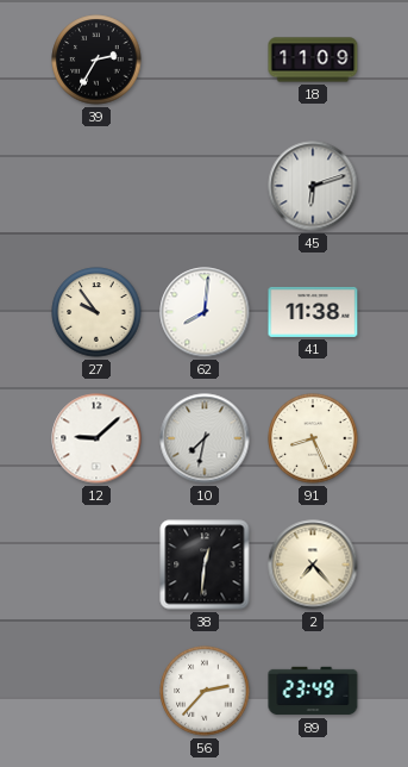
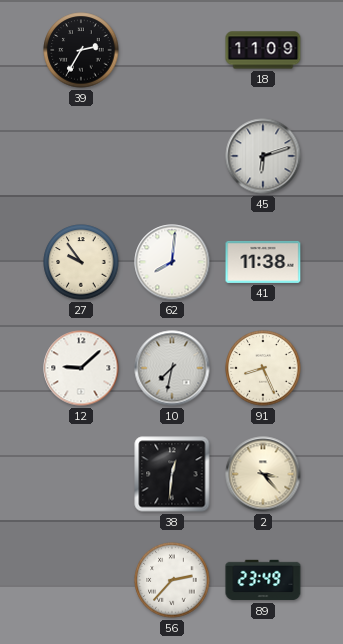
2: 7:23 -> 3:23
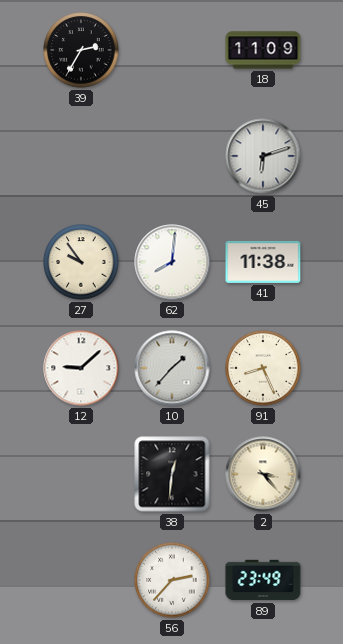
10: 7:32 -> 1:37
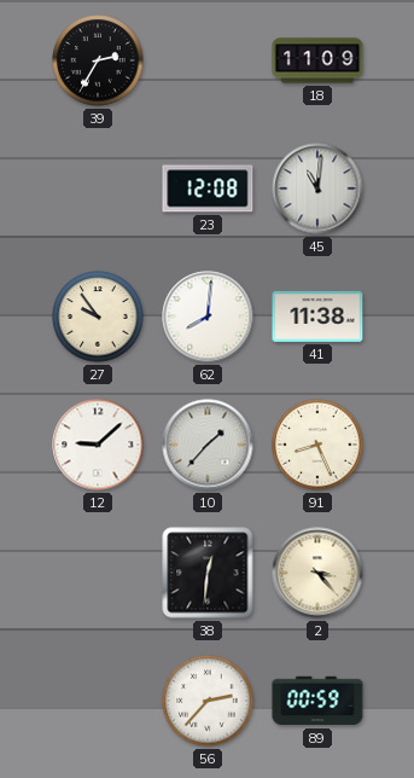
23: none -> 12:08
45: 6:12 -> 11:01
89: 23:49 -> 00:59
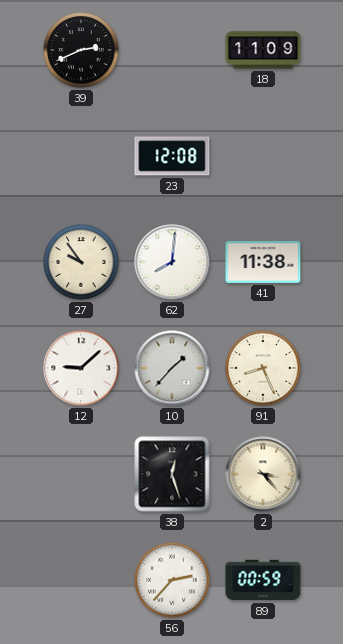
39: 2:35 -> 2:41
45: 11:01 -> none
38: 12:31 -> 12:27
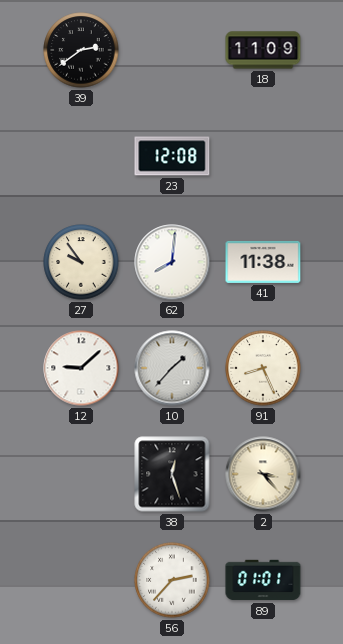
39: 2:41 -> 2:39
89: 00:59 -> 01:01
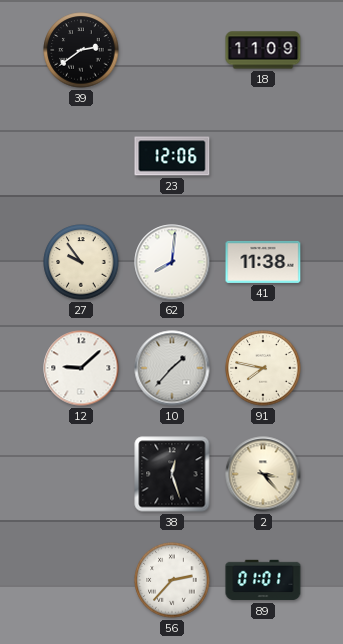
23: 12:08 -> 12:06
91: 8:26 -> 7:47
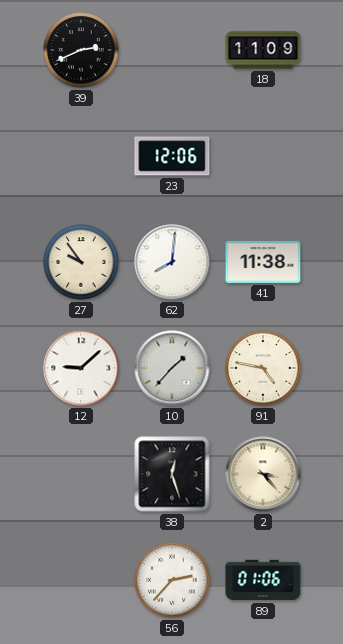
39: 2:39 -> 2:41
91: 7:47 -> 4:47
89: 01:01 -> 01:06
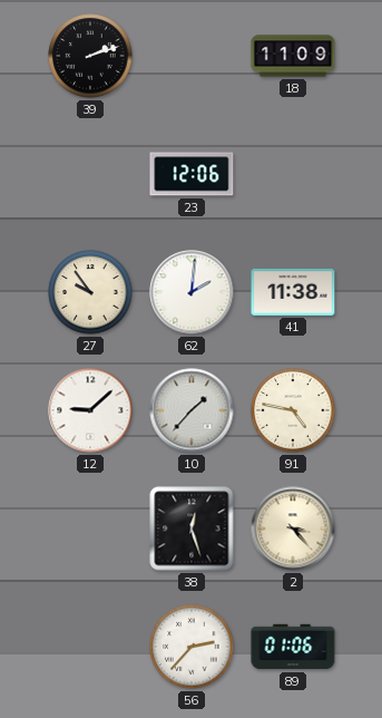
39: 2:41 -> 2:12
62: 8:01 -> 2:01
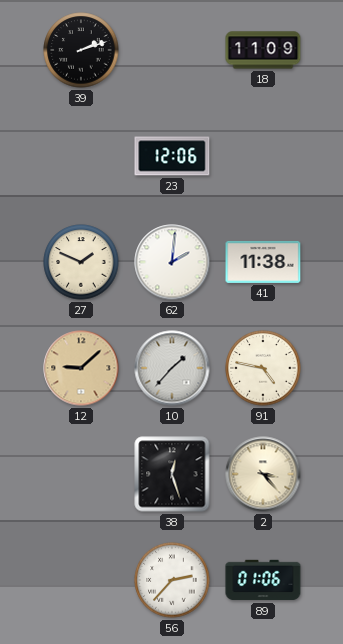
27: 9:54 -> 1:49
12 dial: white -> champagne
